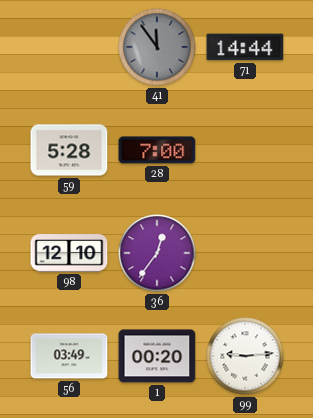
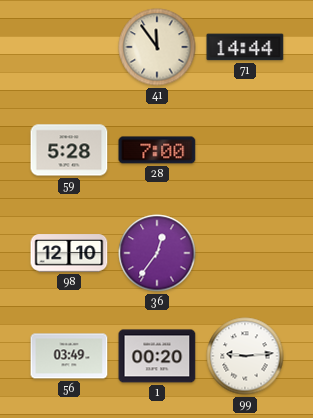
41 dial: grey -> cream
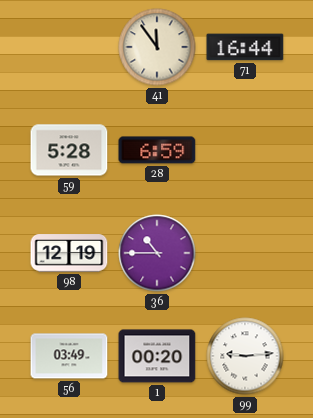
71: 14:44 -> 16:44
28: 7:00 -> 6:59
98: 12:10 -> 12:19
36: 12:36 -> 10:45
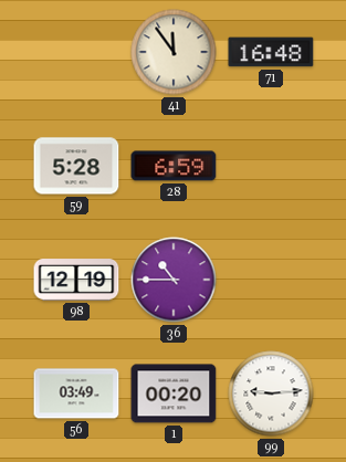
71: 16:44 -> 16:48
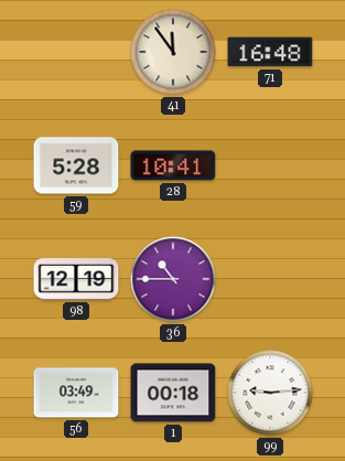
28: 6:59 -> 10:41
1: 00:20 -> 00:18
